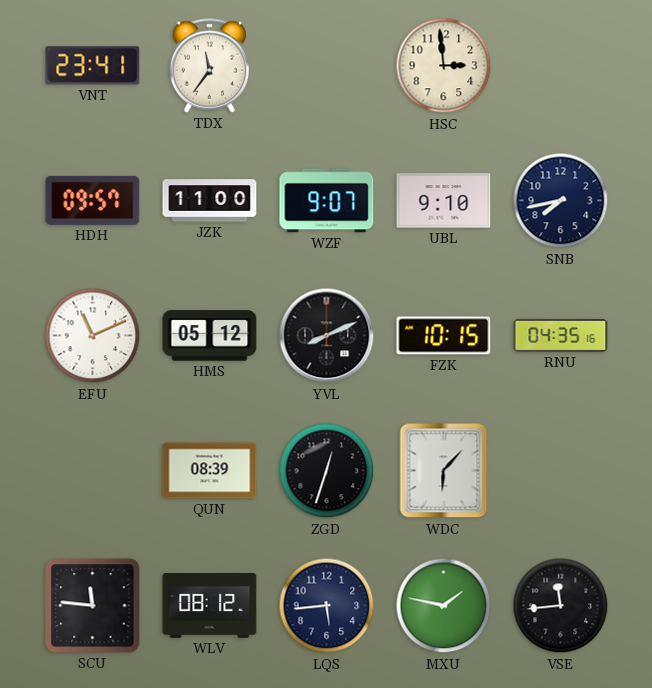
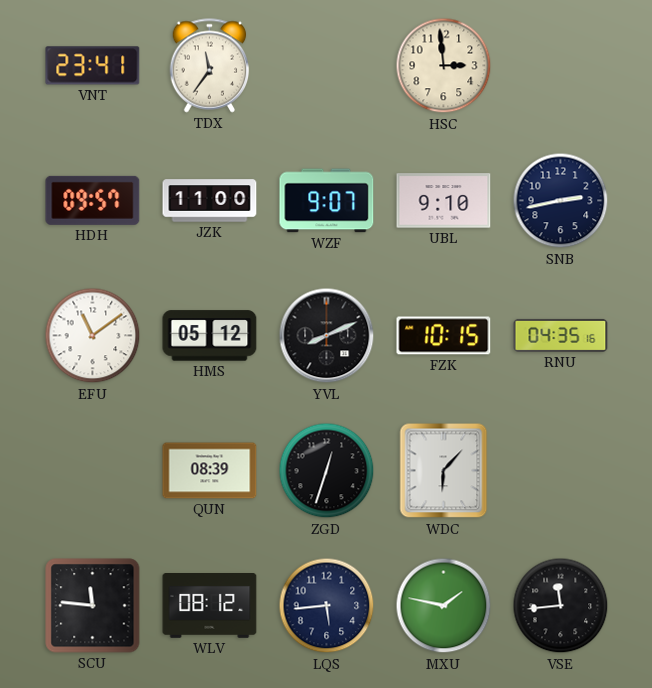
SNB: 7:43 -> 2:43
EFU: 11:11 -> 11:09
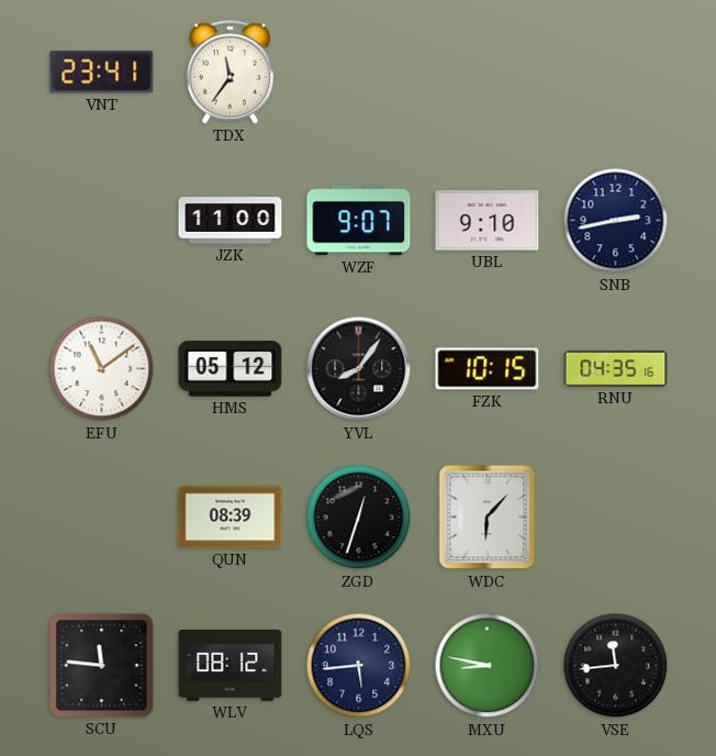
HSC: 2:59 -> none
HDH: 09:57 -> none
YVL: 8:11 -> 8:06
MXU: 1:47 -> 8:47
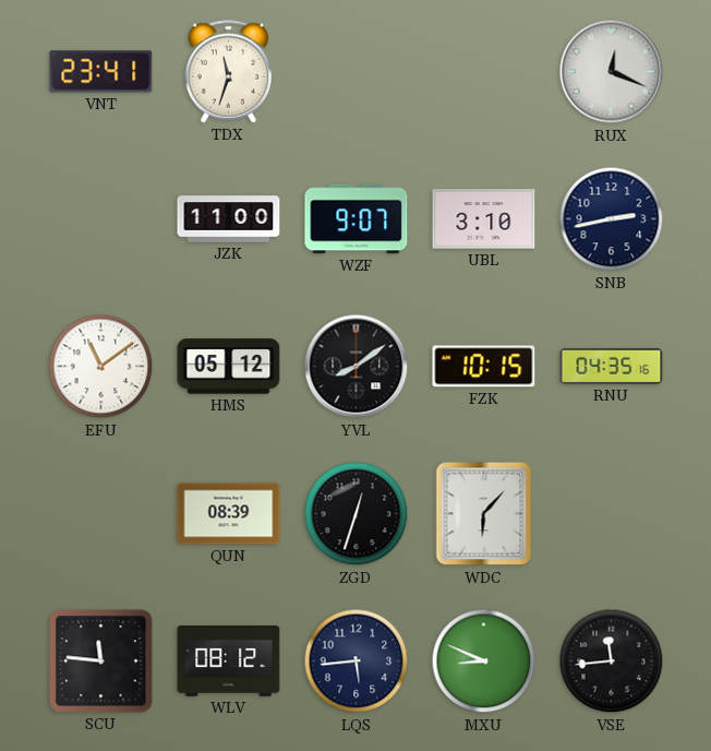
TDX: 11:36 -> 11:33
RUX: none -> 12:19
UBL: 9:10 -> 3:10
YVL: 8:06 -> 8:09
MXU: 8:47 -> 8:49
